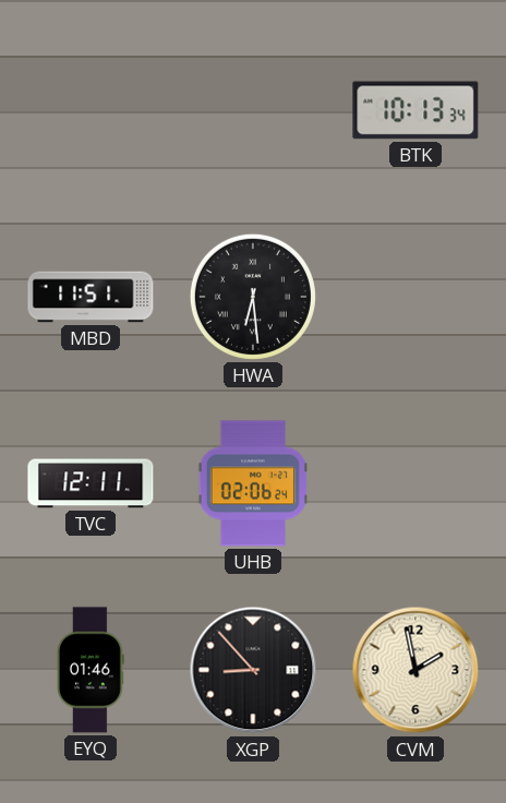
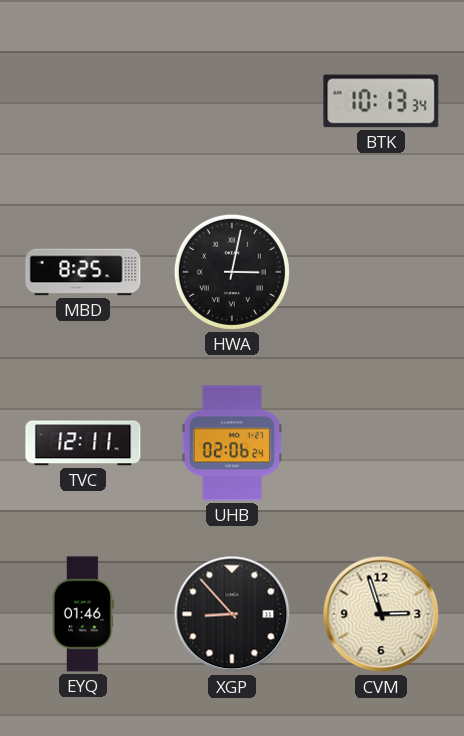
MBD: 11:51 -> 8:25
HWA: 6:29 -> 3:02
CVM: 1:58 -> 2:57
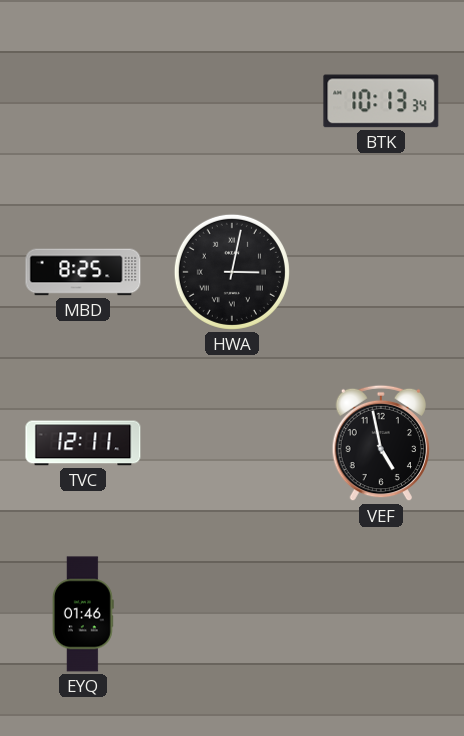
UHB: 02:06 -> none
VEF: none -> 4:58
XGP: 8:53 -> none
CVM: 2:57 -> none
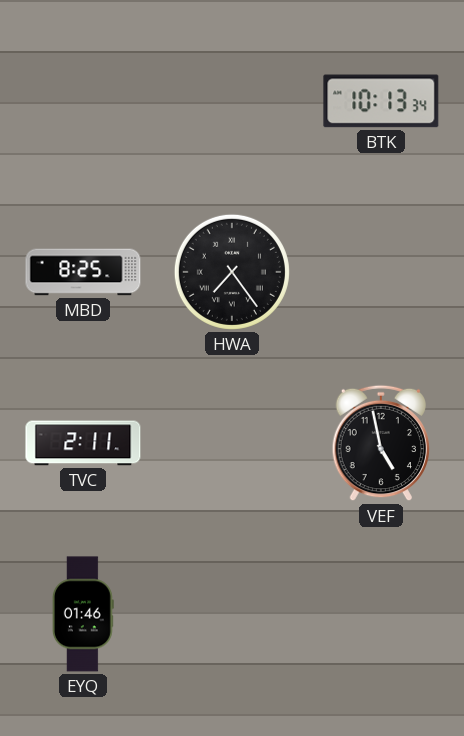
HWA: 3:02 -> 7:24
TVC: 12:11 -> 2:11
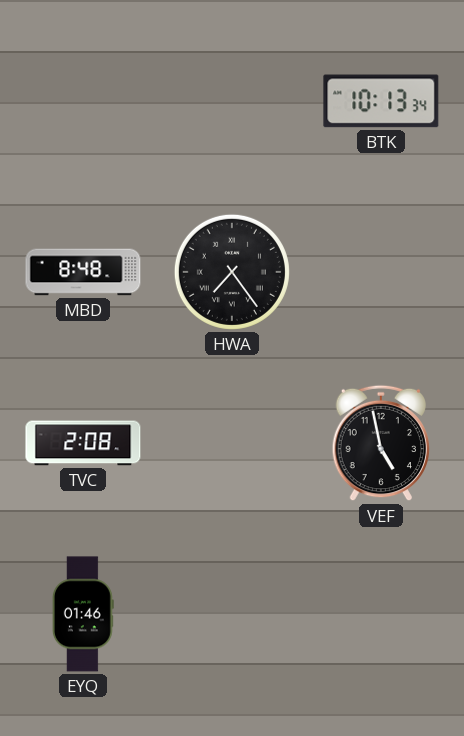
MBD: 8:25 -> 8:48
TVC: 2:11 -> 2:08
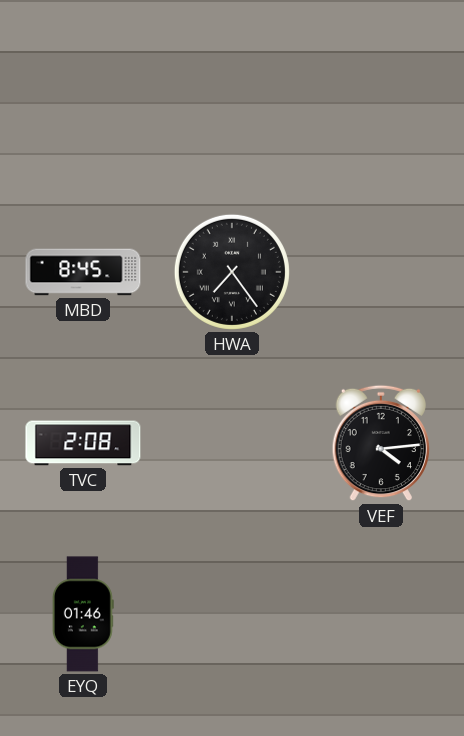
BTK: 10:13 -> none
MBD: 8:48 -> 8:45
VEF: 4:58 -> 4:14
